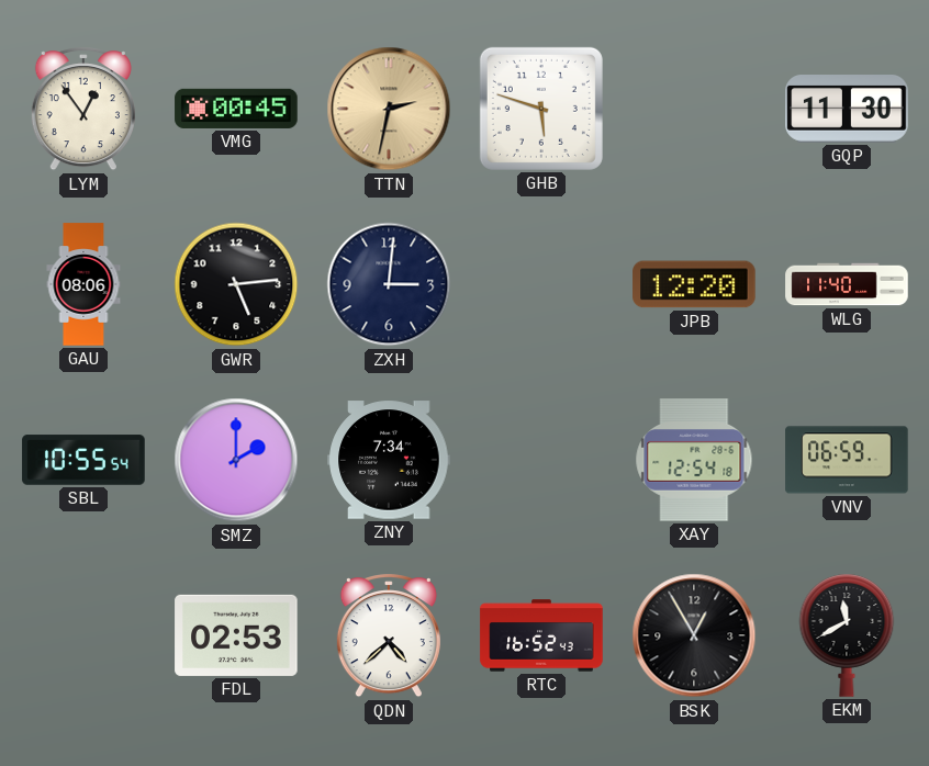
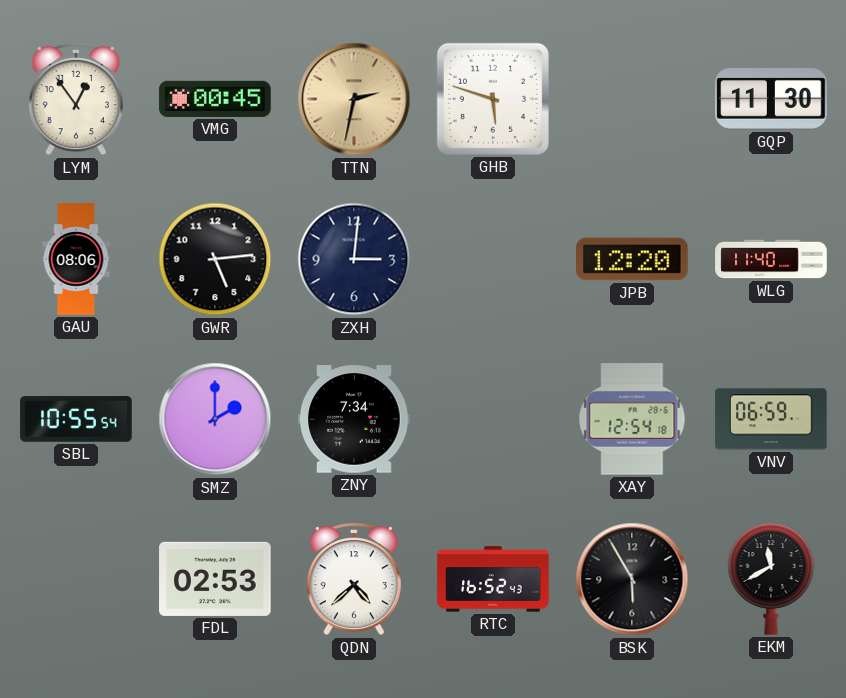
BSK: 12:55 -> 5:55
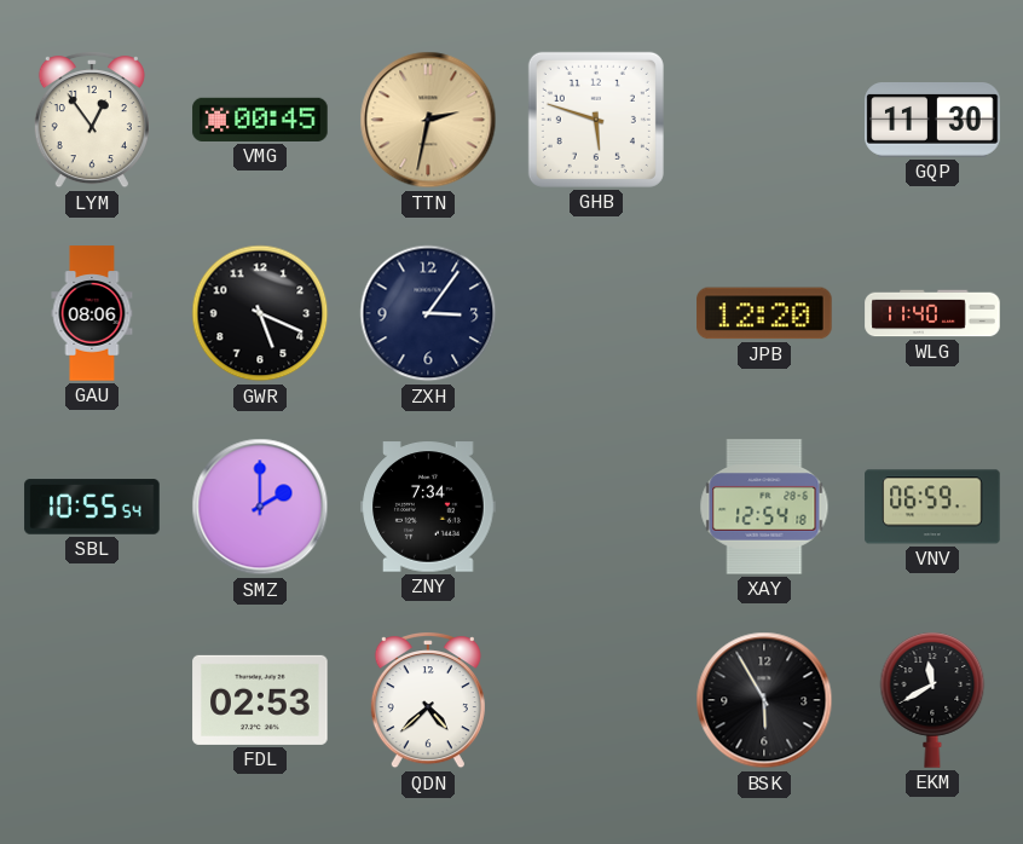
GWR: 5:14 -> 5:19
ZXH: 3:01 -> 3:06
RTC: 16:52 -> none
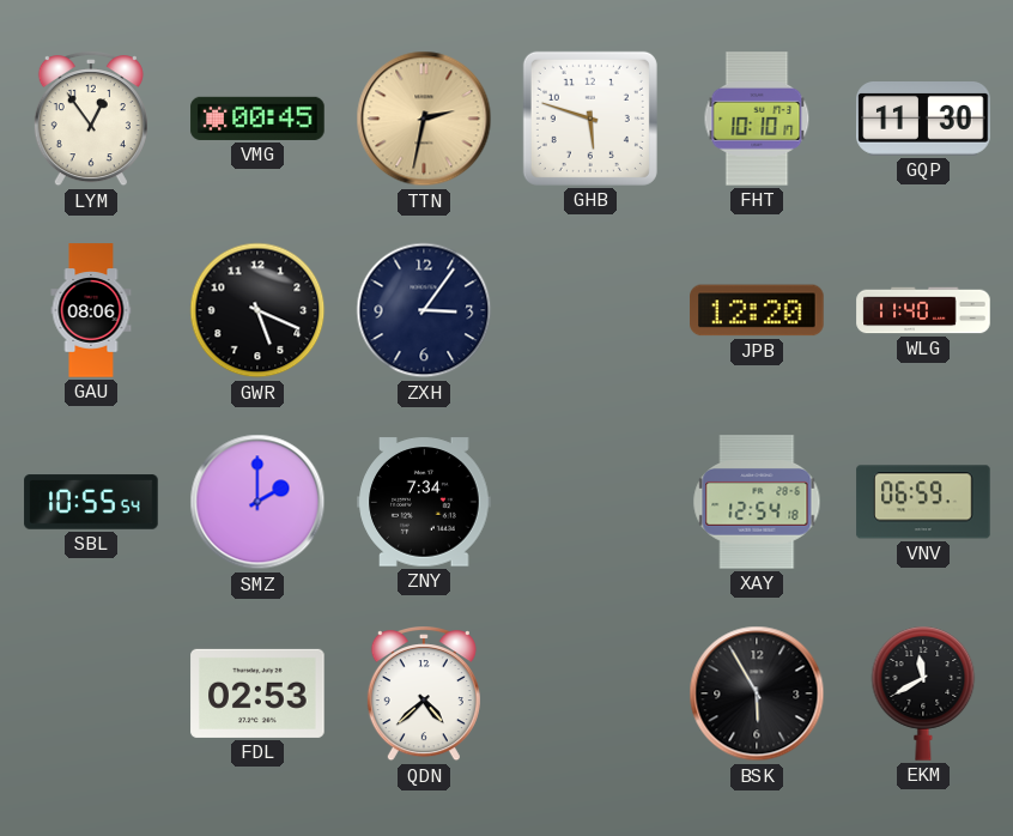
FHT: none -> 10:10
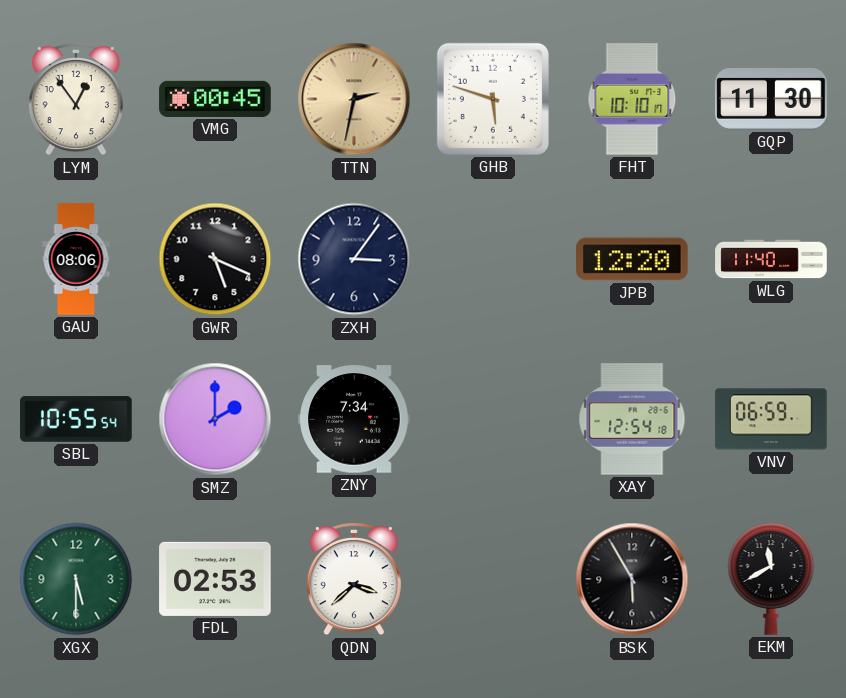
XGX: none -> 5:30
QDN: 4:38 -> 3:38
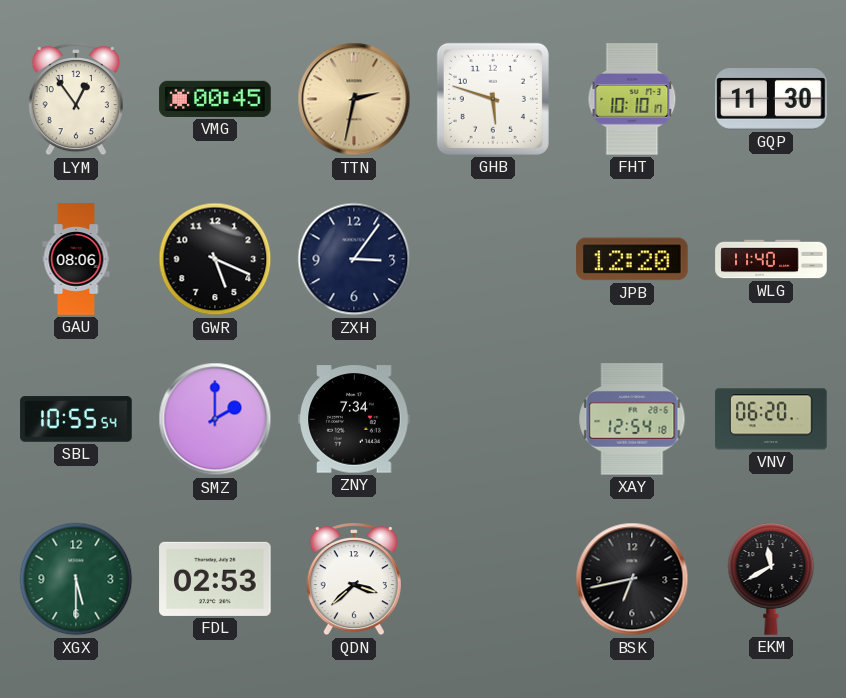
VNV: 06:59 -> 06:20
BSK: 5:55 -> 6:43
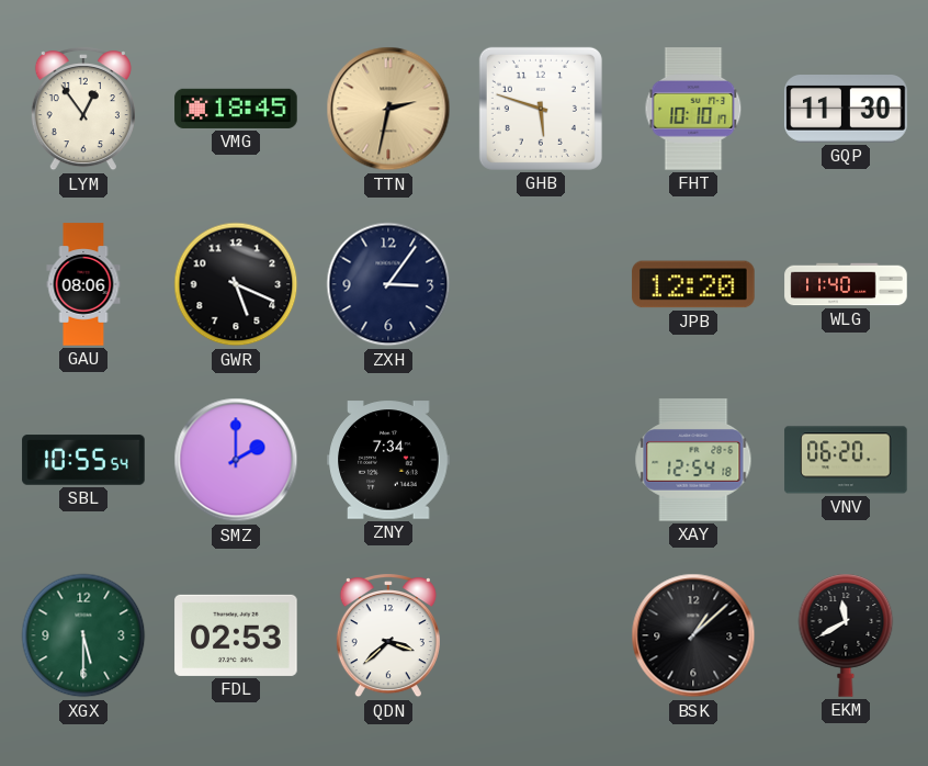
VMG: 00:45 -> 18:45
BSK: 6:43 -> 1:08
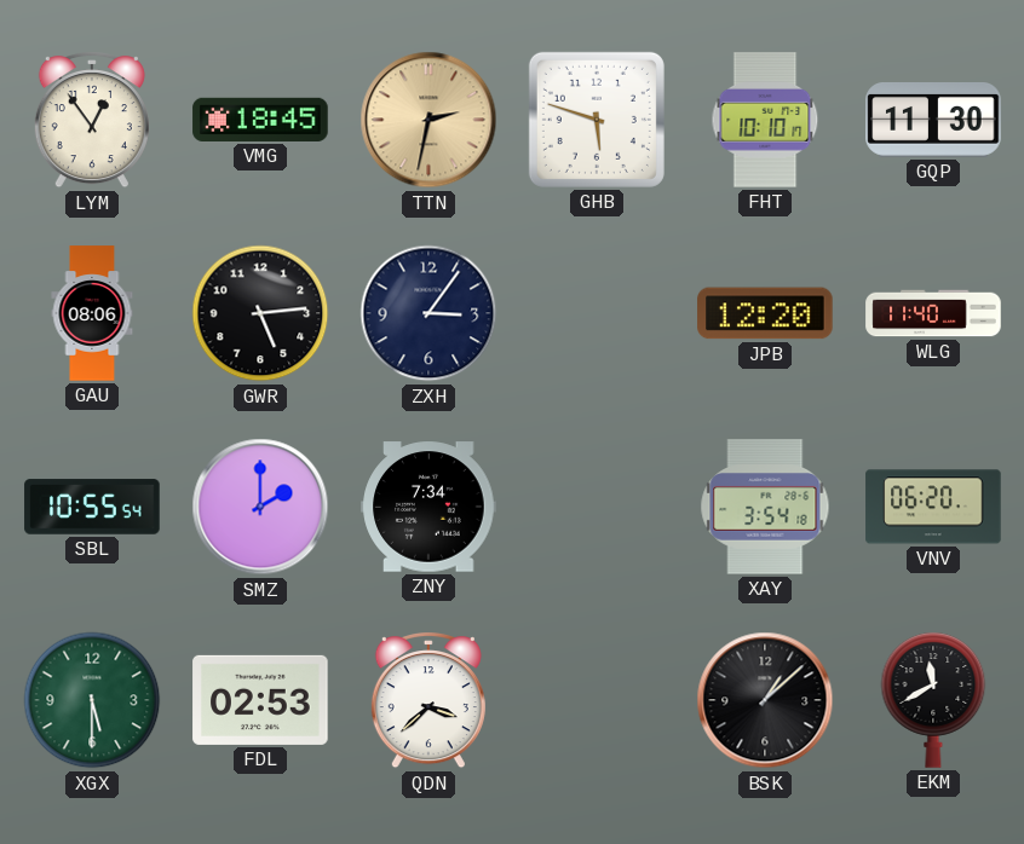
GWR: 5:19 -> 5:14
XAY: 12:54 -> 3:54
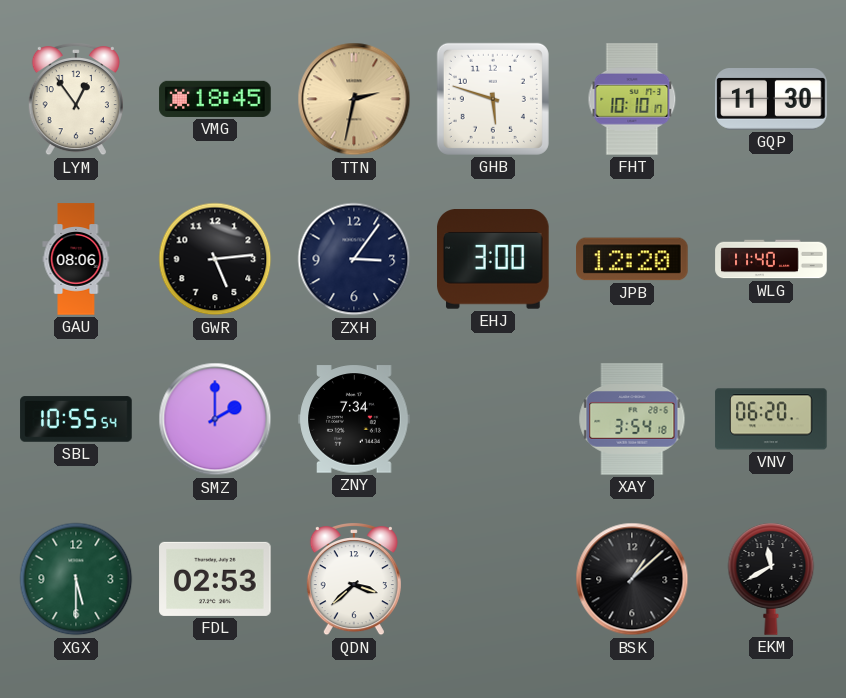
EHJ: none -> 3:00
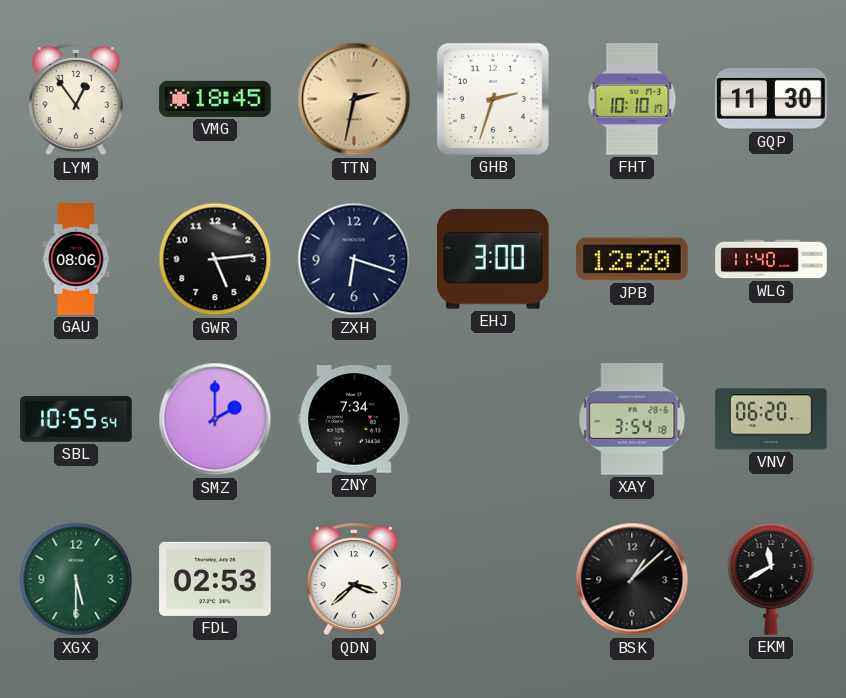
GHB: 5:48 -> 2:33
ZXH: 3:06 -> 6:18
